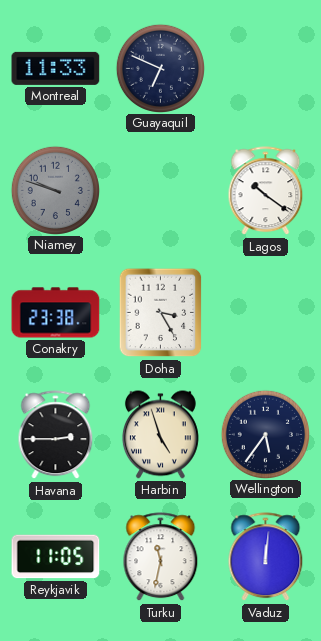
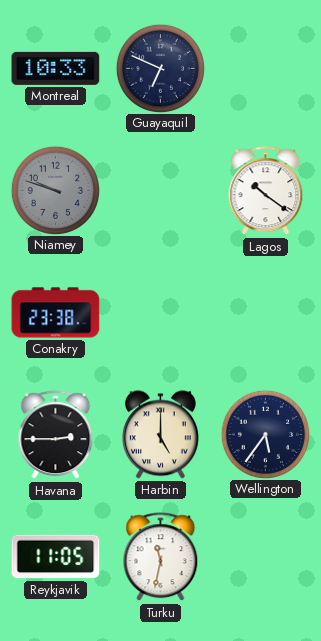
Montreal: 11:33 -> 10:33
Doha: 3:25 -> none
Harbin: 4:57 -> 5:00
Vaduz: 12:01 -> none
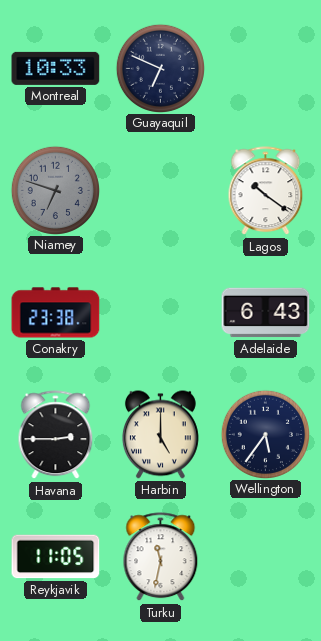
Niamey: 9:48 -> 6:48
Adelaide: none -> 6:43
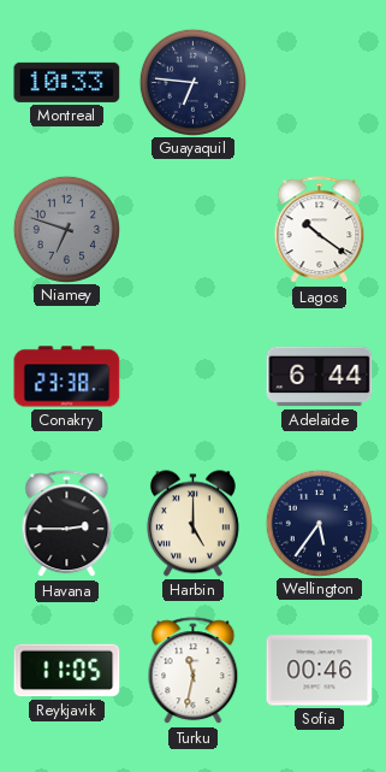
Guayaquil: 6:49 -> 6:46
Adelaide: 6:43 -> 6:44
Sofia: none -> 00:46
